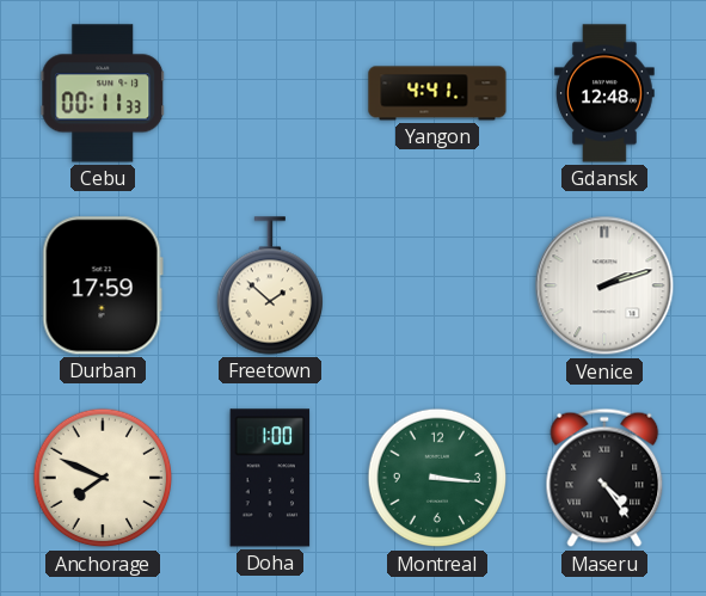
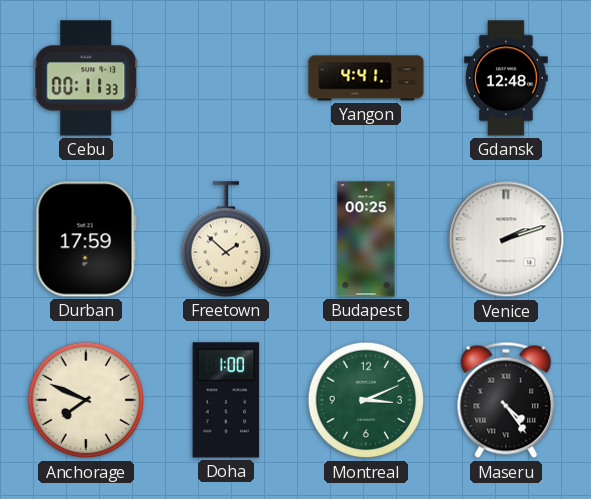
Budapest: none -> 00:25
Montreal: 3:16 -> 3:11
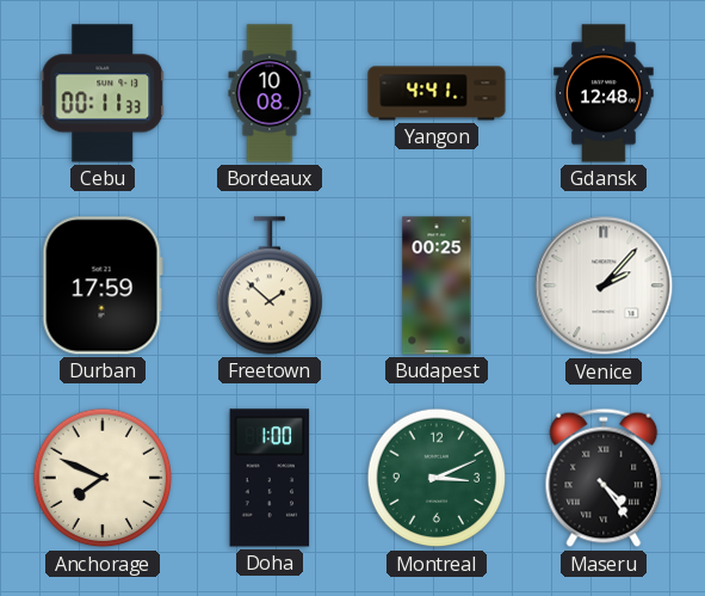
Bordeaux: none -> 10:08
Venice: 2:12 -> 2:07
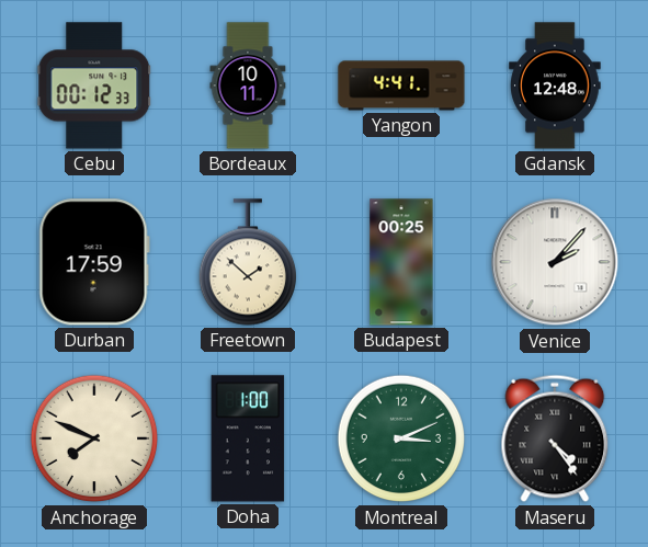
Cebu: 00:11 -> 00:12
Bordeaux: 10:08 -> 10:11
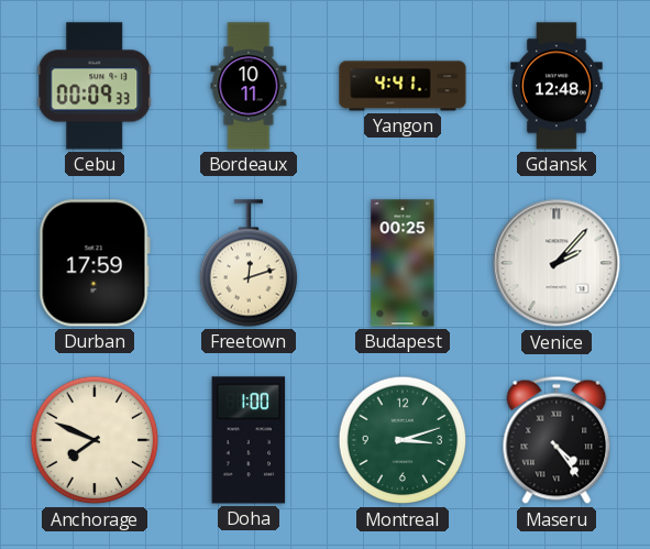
Cebu: 00:12 -> 00:09
Freetown: 1:52 -> 12:12
Montreal: 3:11 -> 3:12
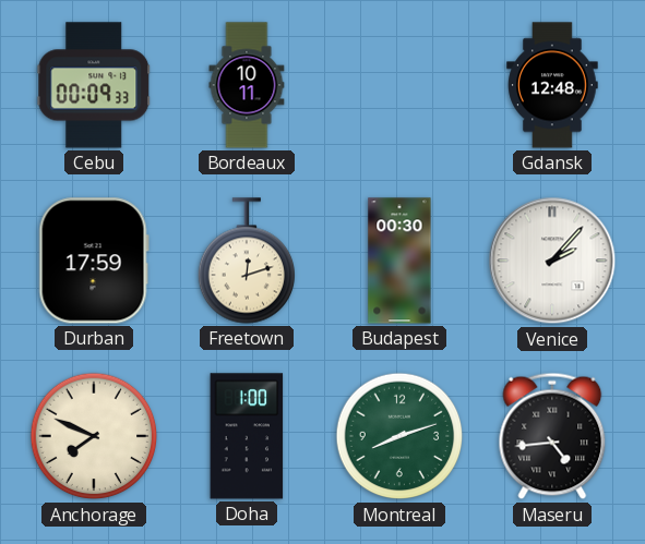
Yangon: 4:41 -> none
Budapest: 00:25 -> 00:30
Montreal: 3:12 -> 8:12
Maseru: 4:24 -> 4:44
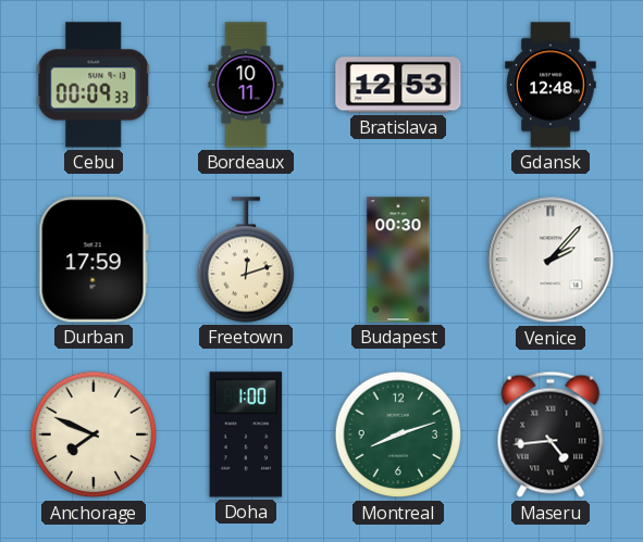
Bratislava: none -> 12:53
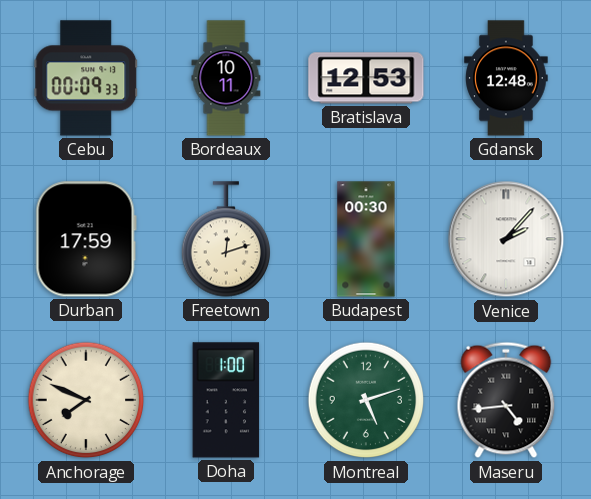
Montreal: 8:12 -> 5:12
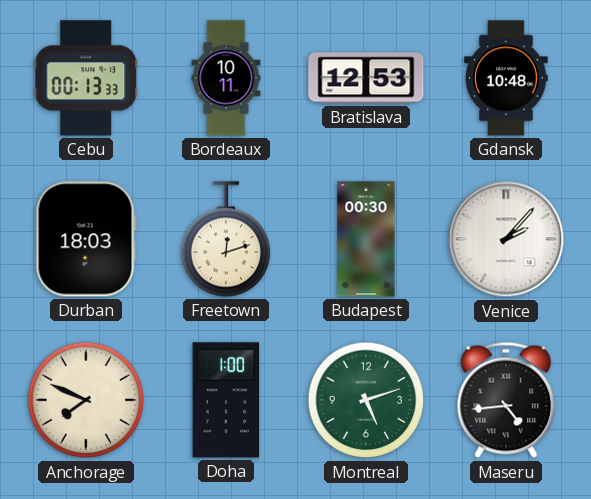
Cebu: 00:09 -> 00:13
Gdansk: 12:48 -> 10:48
Durban: 17:59 -> 18:03
